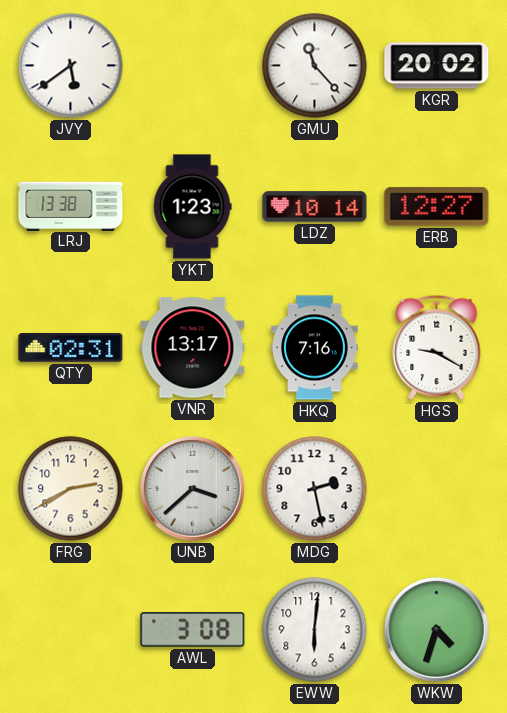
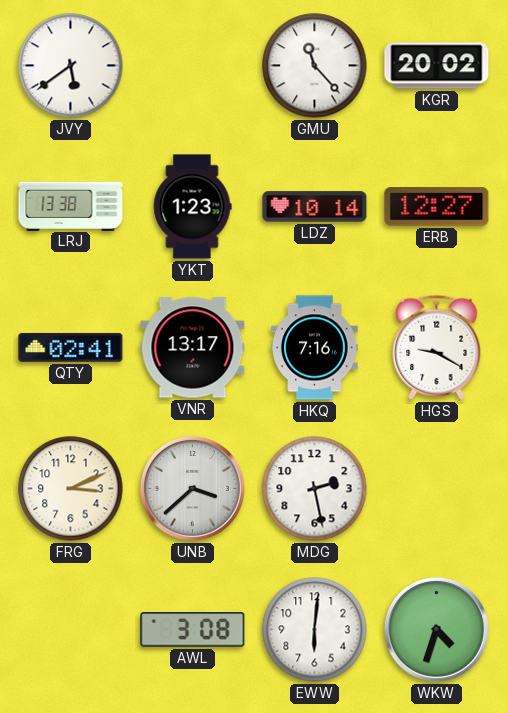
QTY: 02:31 -> 02:41
FRG: 2:40 -> 3:11
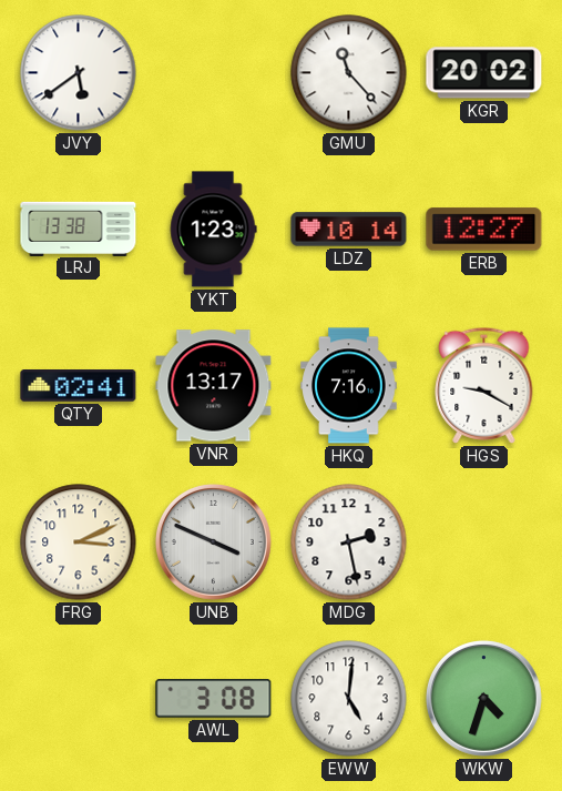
UNB: 3:38 -> 3:49
EWW: 6:01 -> 5:01
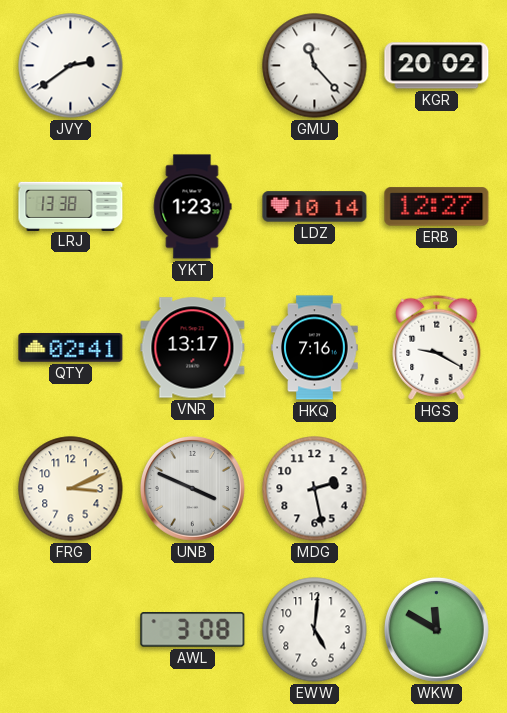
JVY: 5:39 -> 2:39
WKW: 4:33 -> 11:50
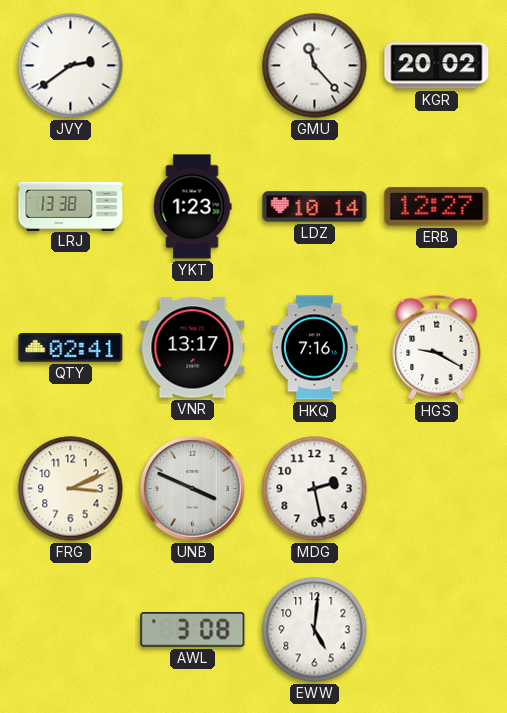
WKW: 11:50 -> none
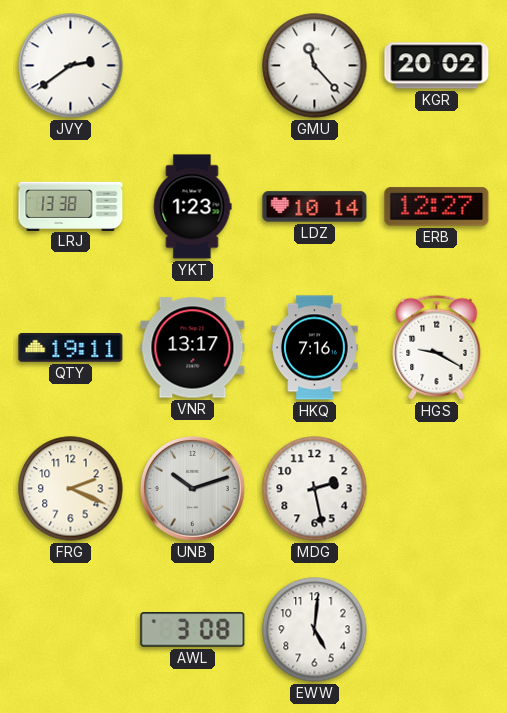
QTY: 02:41 -> 19:11
FRG: 3:11 -> 2:19
UNB: 3:49 -> 10:12
